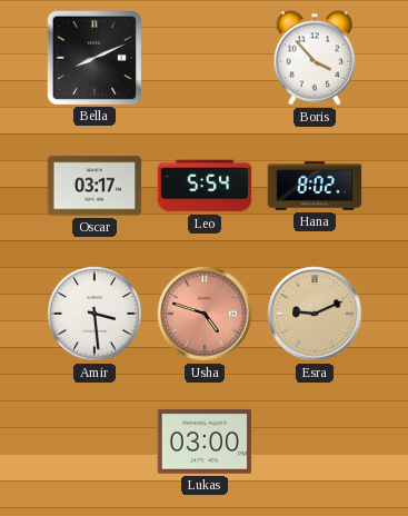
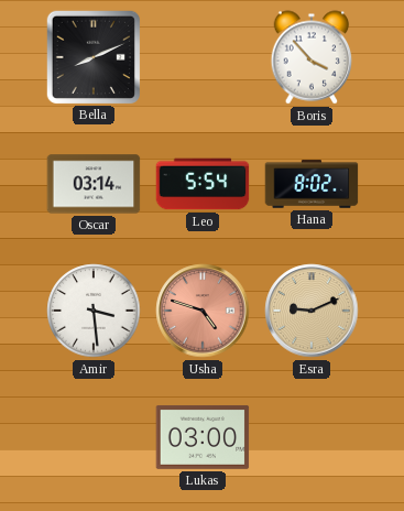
Oscar: 03:17 -> 03:14
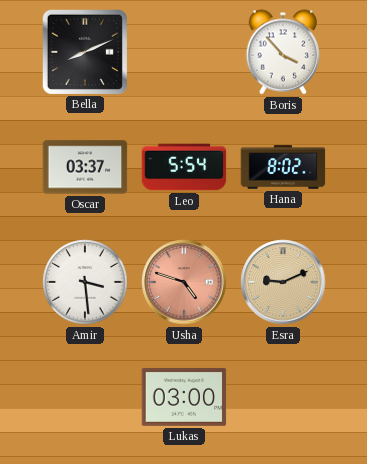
Oscar: 03:14 -> 03:37
